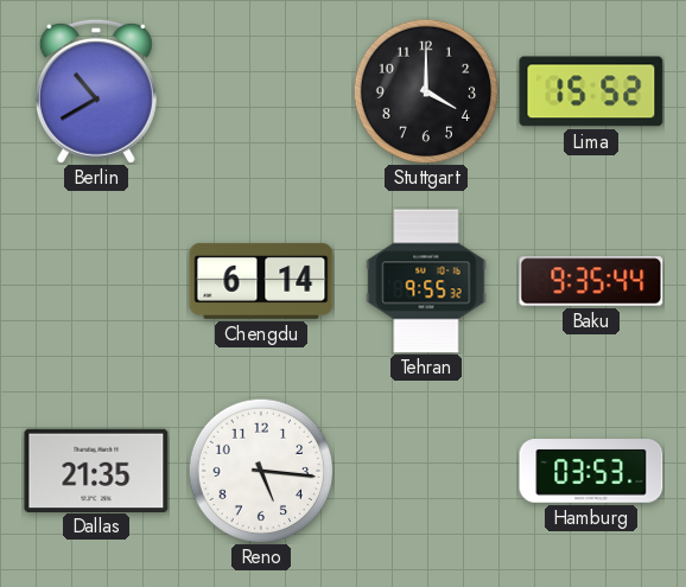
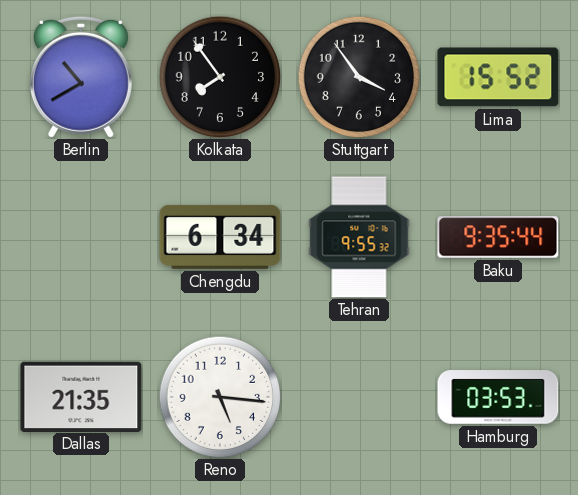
Kolkata: none -> 7:54
Stuttgart: 4:00 -> 3:54
Chengdu: 6:14 -> 6:34
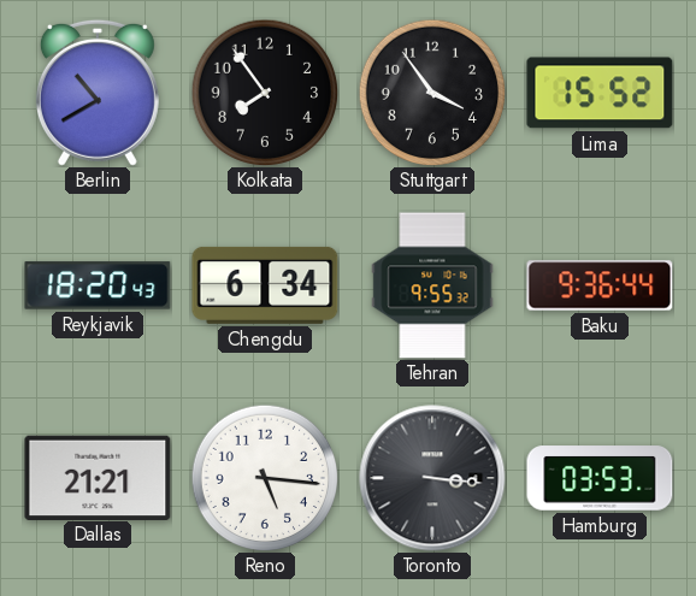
Reykjavik: none -> 18:20
Baku: 9:35 -> 9:36
Dallas: 21:35 -> 21:21
Toronto: none -> 3:16
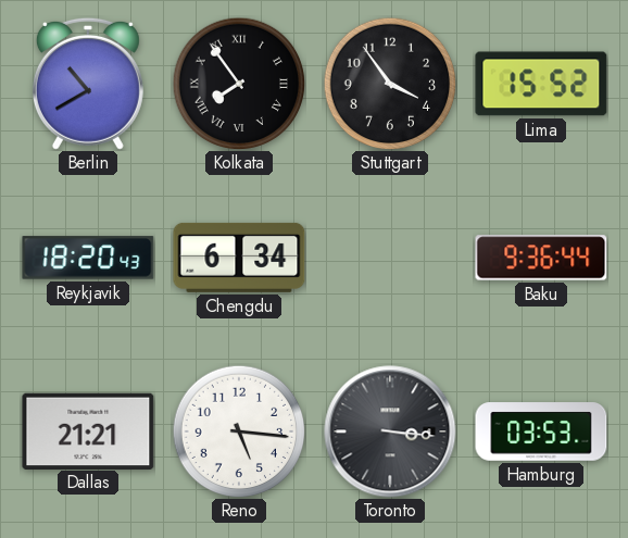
Kolkata numerals: Arabic -> Roman
Tehran: 9:55 -> none
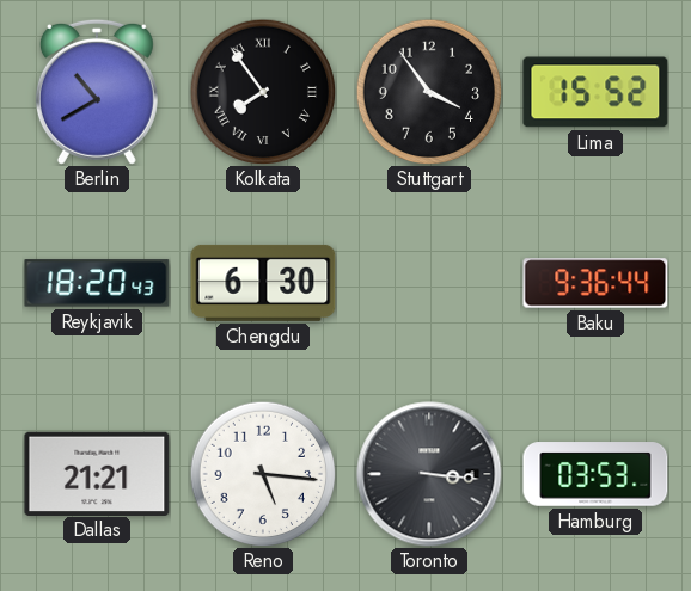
Chengdu: 6:34 -> 6:30
